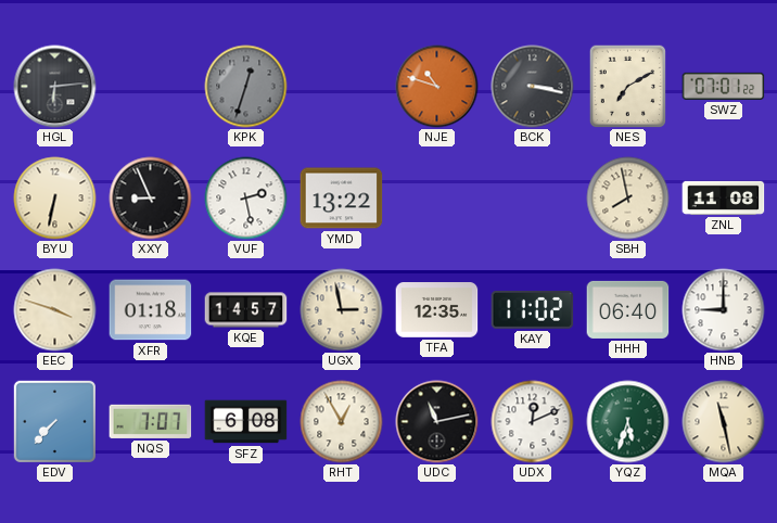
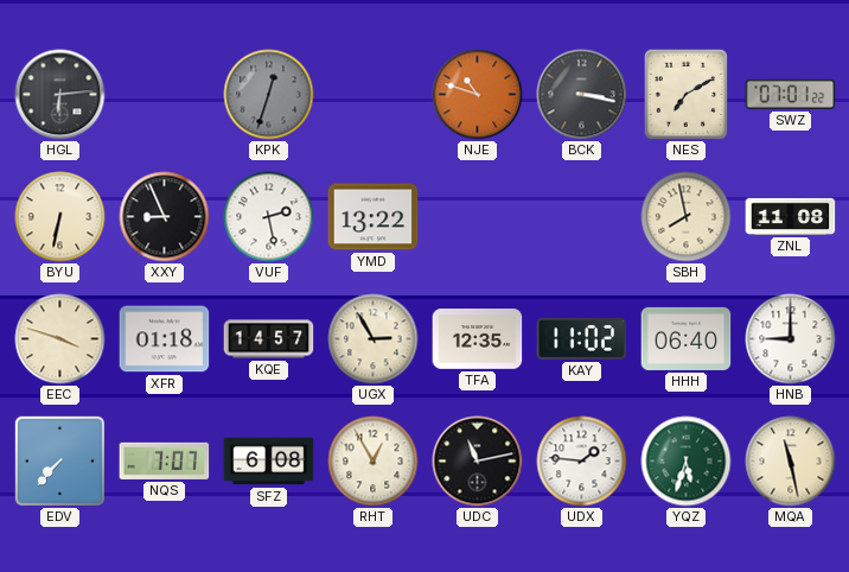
UGX: 2:58 -> 2:55
UDX: 12:11 -> 1:46
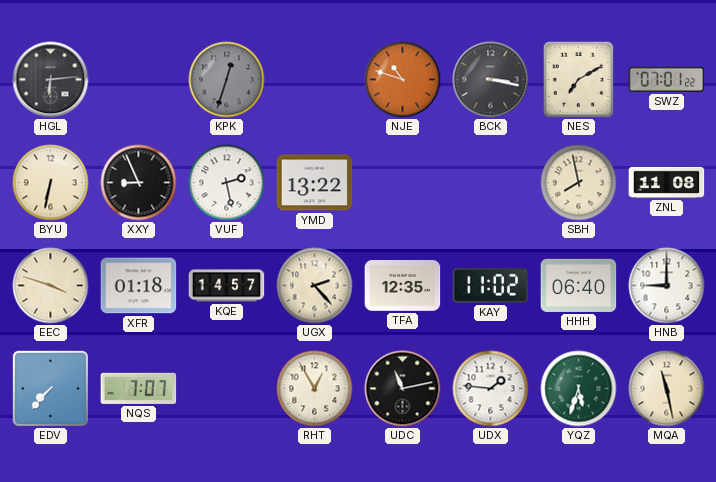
UGX: 2:55 -> 2:23
SFZ: 6:08 -> none
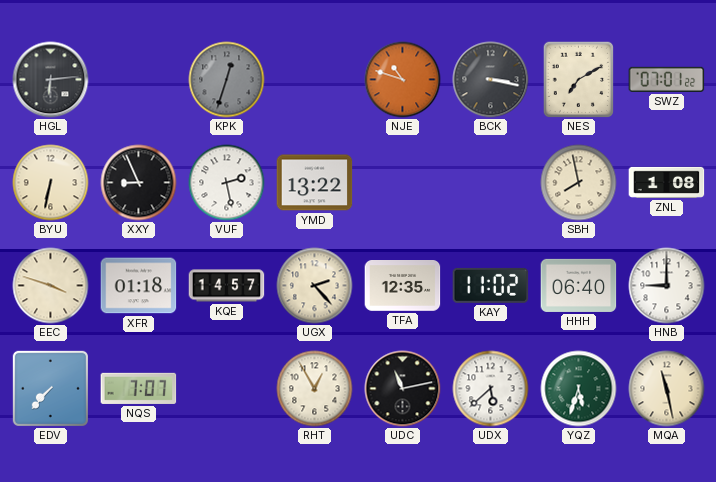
ZNL: 11:08 -> 1:08
UDX: 1:46 -> 5:38
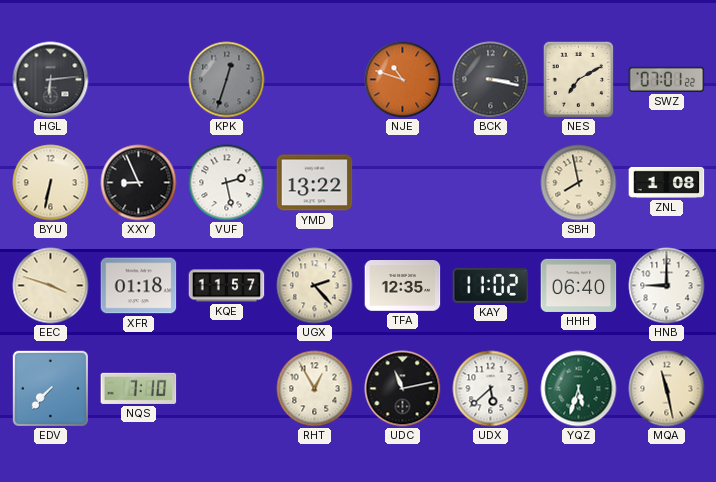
KQE: 14:57 -> 11:57
NQS: 7:07 -> 7:10
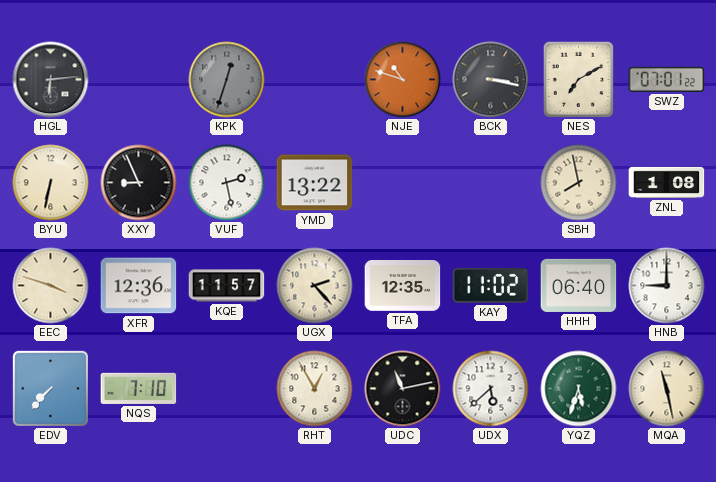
XFR: 01:18 -> 12:36
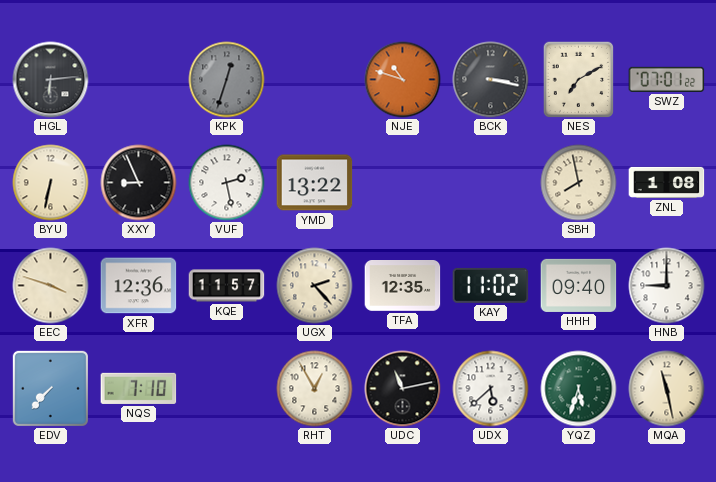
HHH: 06:40 -> 09:40
